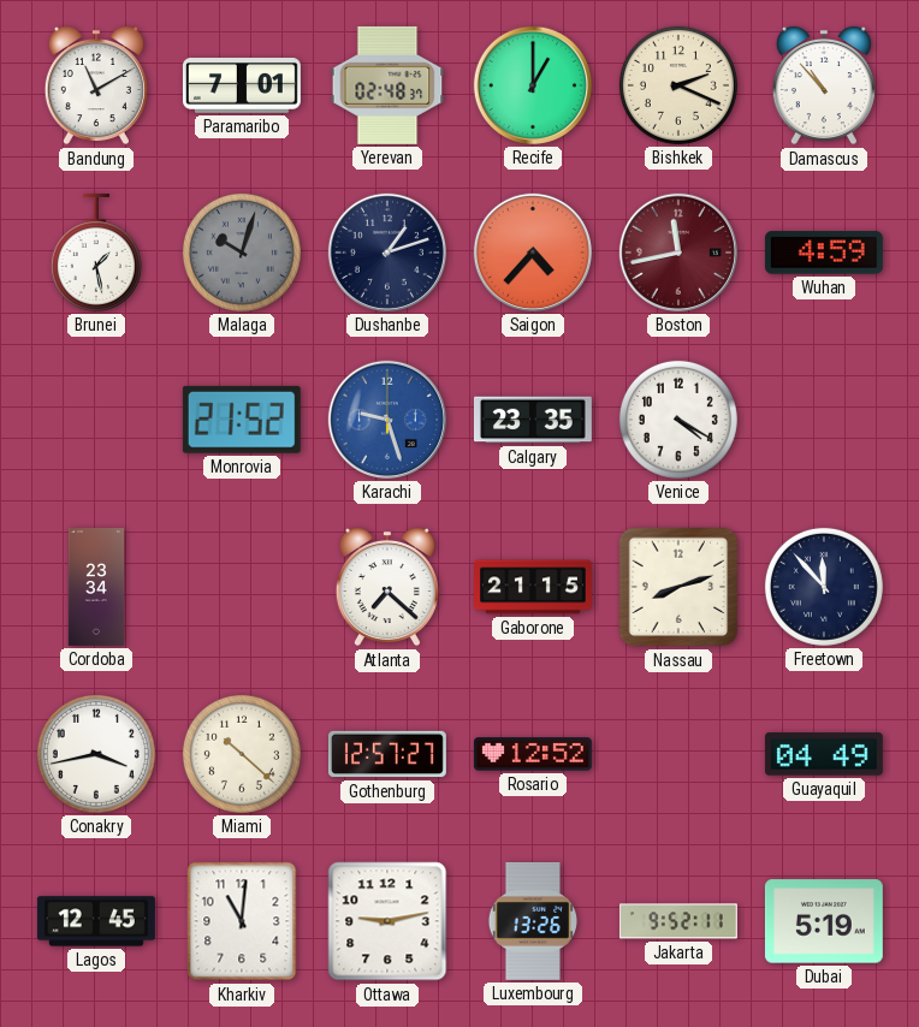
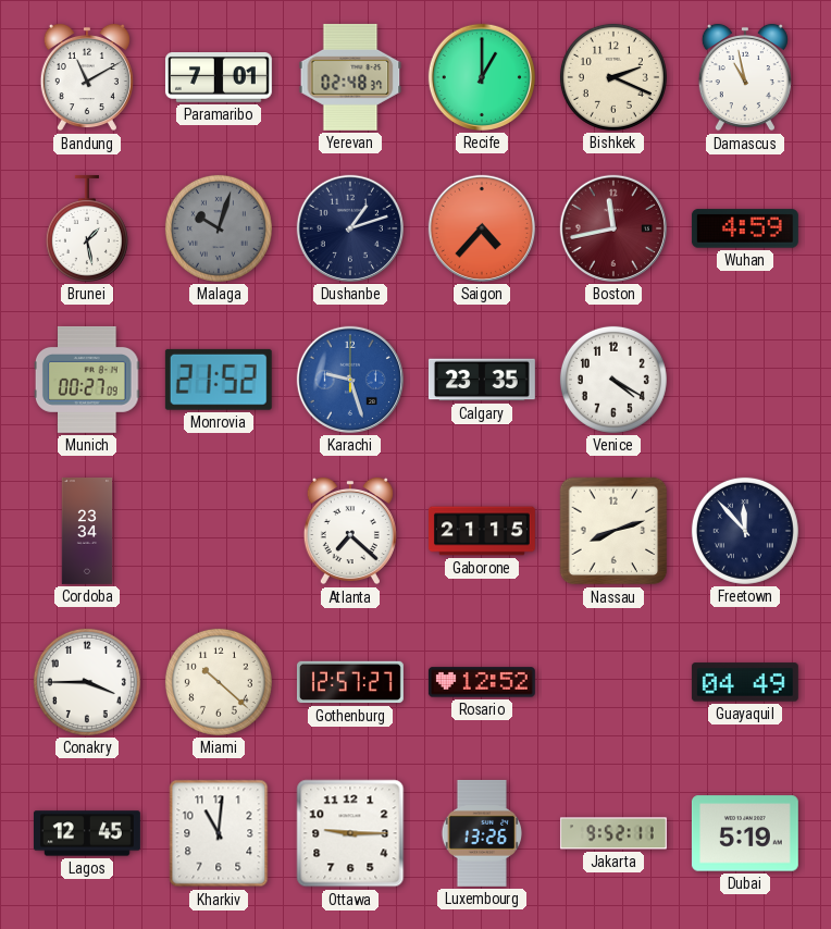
Damascus: 10:53 -> 10:58
Munich: none -> 00:27
Conakry: 3:43 -> 3:45
Ottawa: 9:13 -> 9:15
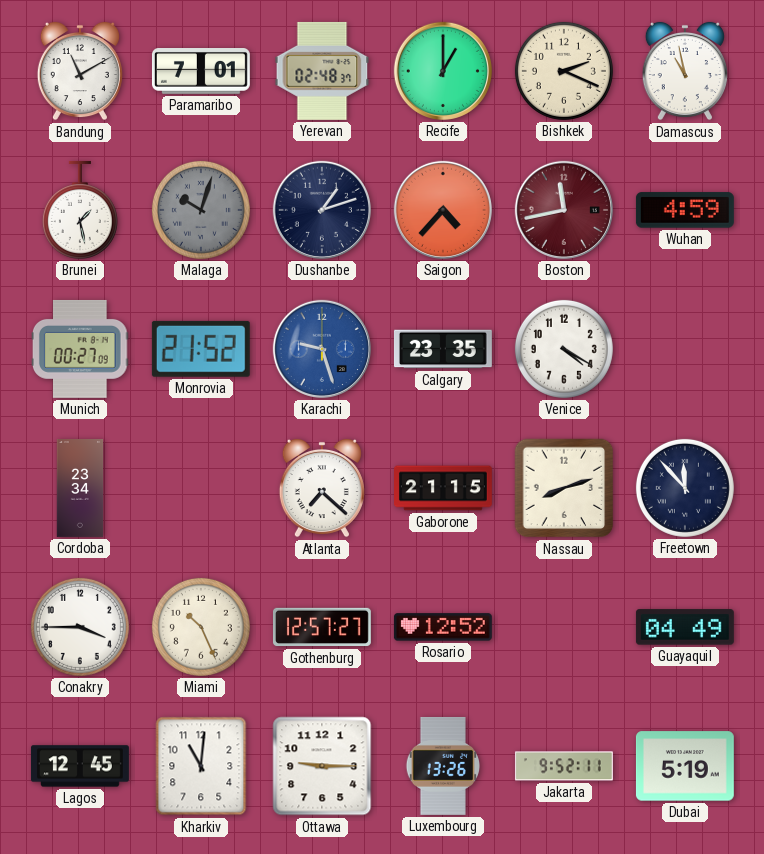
Miami: 10:22 -> 10:26
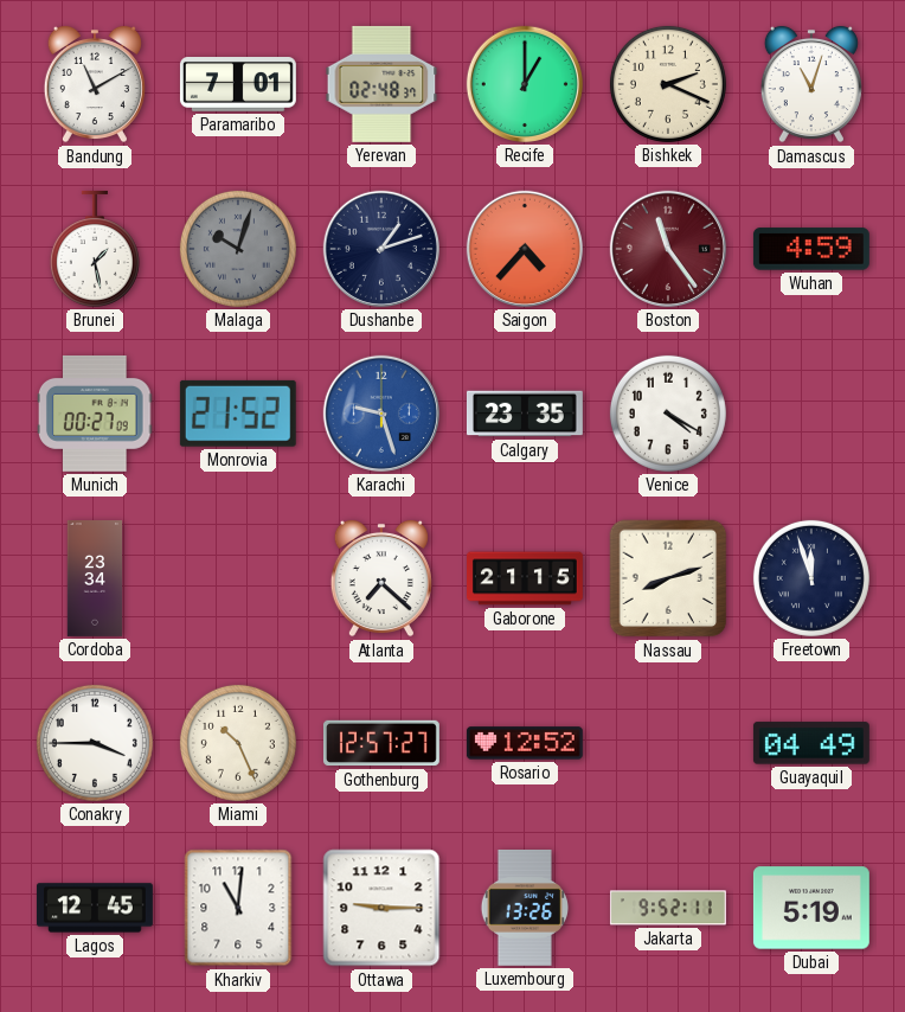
Damascus: 10:58 -> 11:03
Boston: 11:43 -> 11:24
Freetown: 11:53 -> 11:57
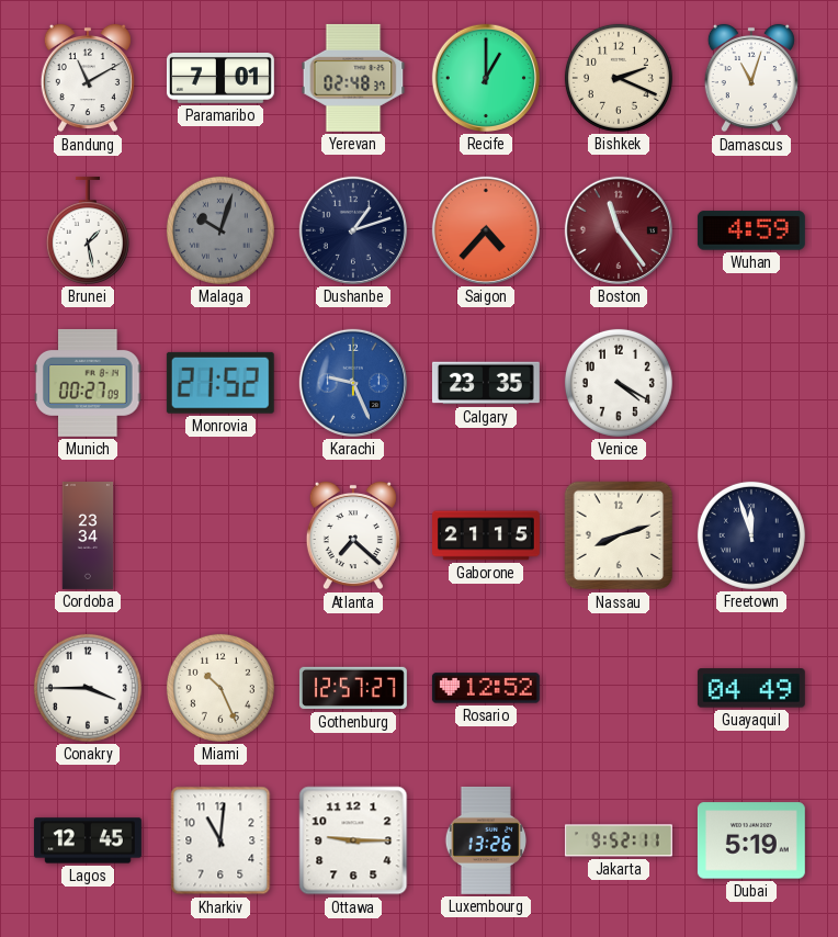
Karachi: 9:27 -> 9:26
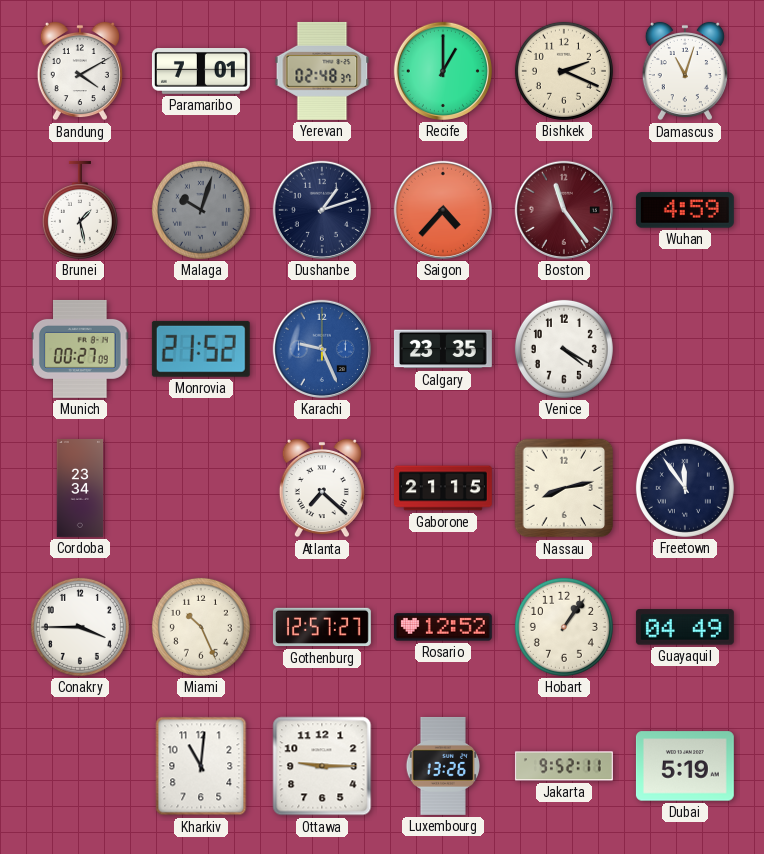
Bandung: 11:10 -> 4:10
Nassau: 8:12 -> 8:13
Freetown: 11:57 -> 11:54
Hobart: none -> 1:06
Lagos: 12:45 -> none
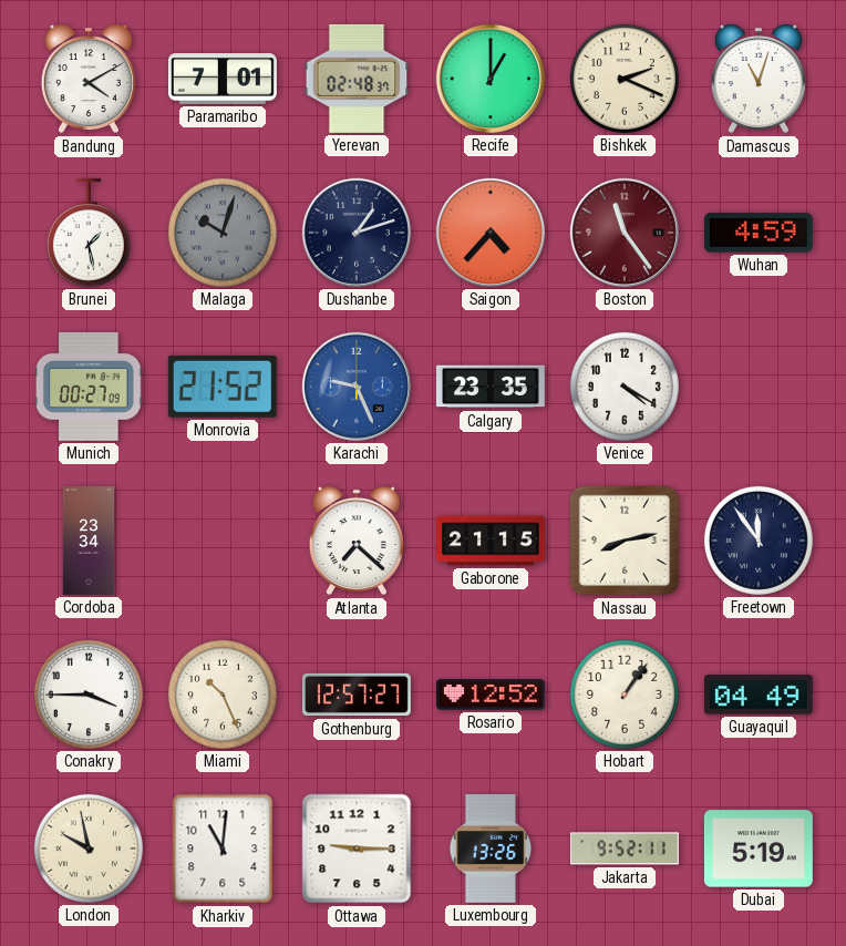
London: none -> 9:58
